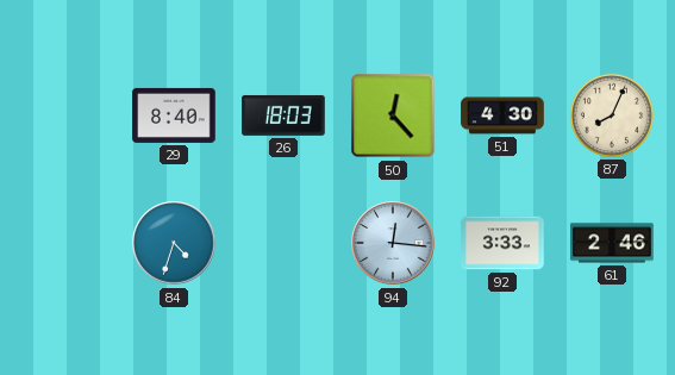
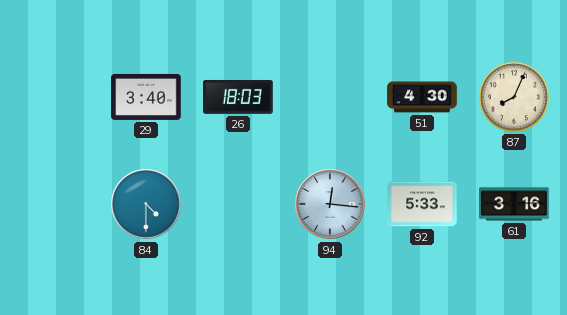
29: 8:40 -> 3:40
50: 12:23 -> none
84: 4:33 -> 4:30
92: 3:33 -> 5:33
61: 2:46 -> 3:16
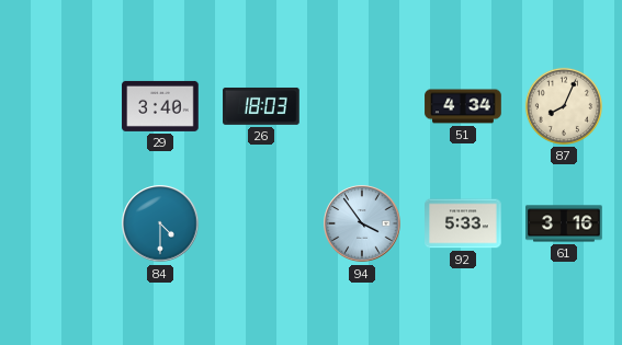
51: 4:30 -> 4:34
94: 12:16 -> 3:54
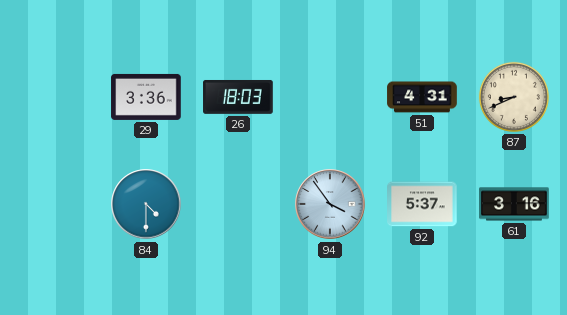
29: 3:40 -> 3:36
51: 4:34 -> 4:31
87: 8:04 -> 8:41
92: 5:33 -> 5:37
